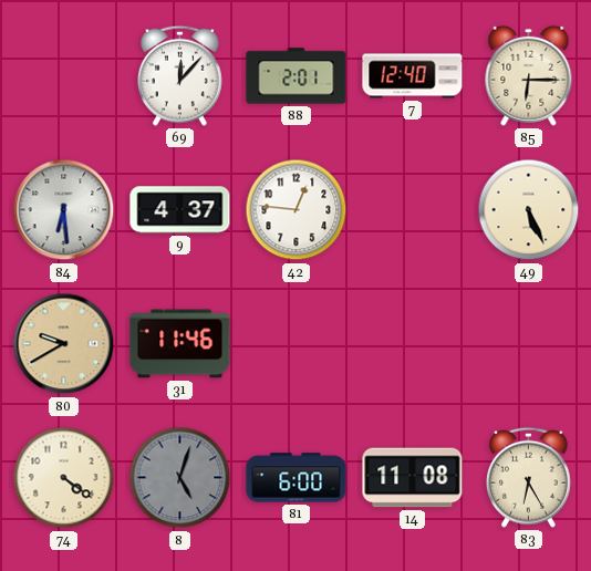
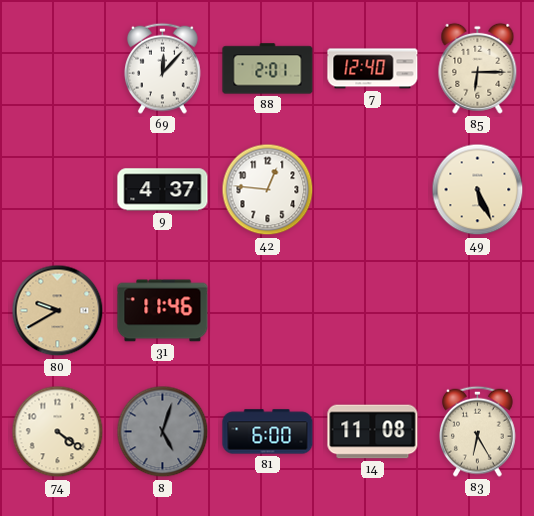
84: 6:29 -> none
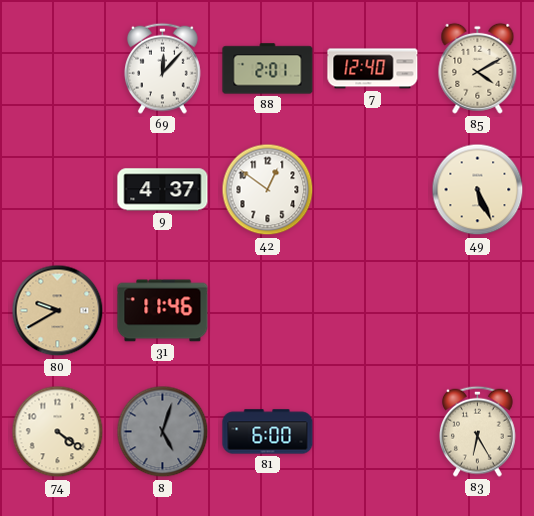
85: 6:15 -> 4:10
42: 12:46 -> 12:51
14: 11:08 -> none
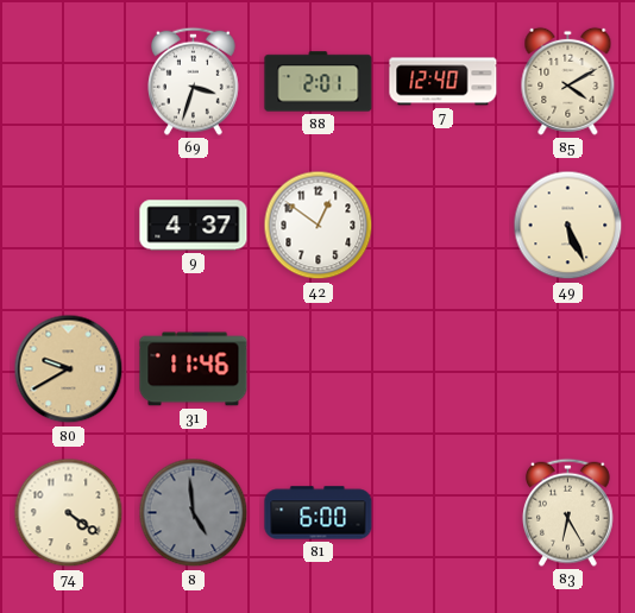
69: 12:07 -> 3:33
8: 5:03 -> 4:59
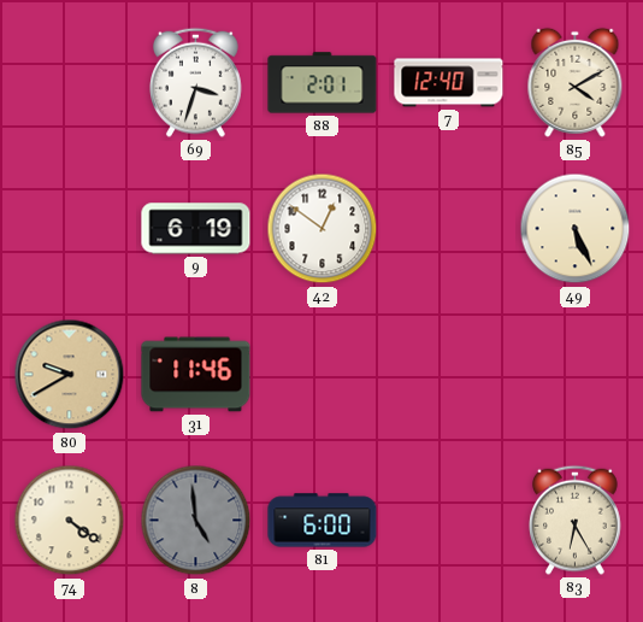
9: 4:37 -> 6:19
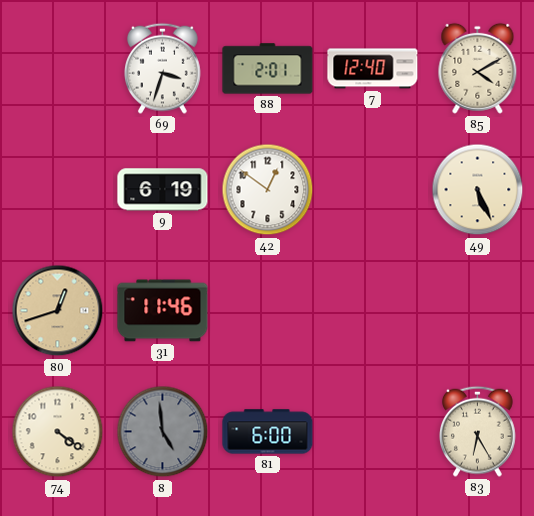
80: 9:40 -> 12:42
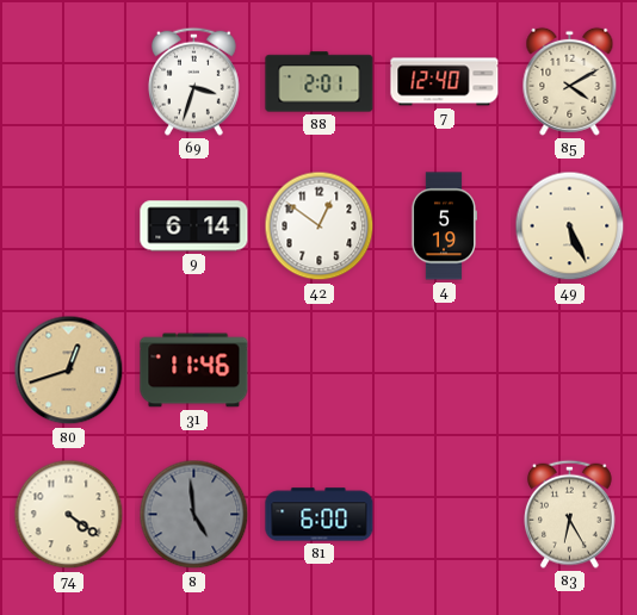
9: 6:19 -> 6:14
4: none -> 5:19
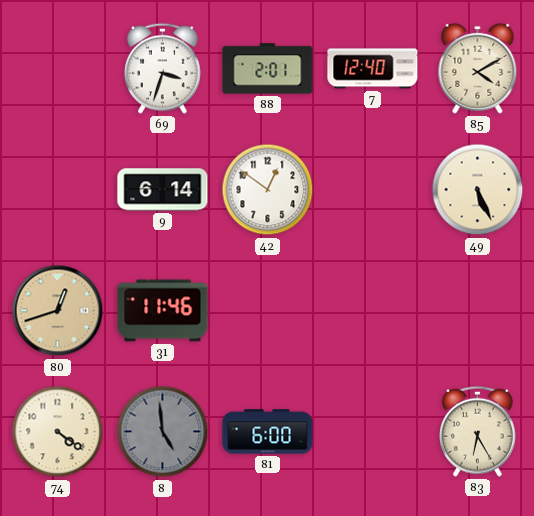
4: 5:19 -> none
